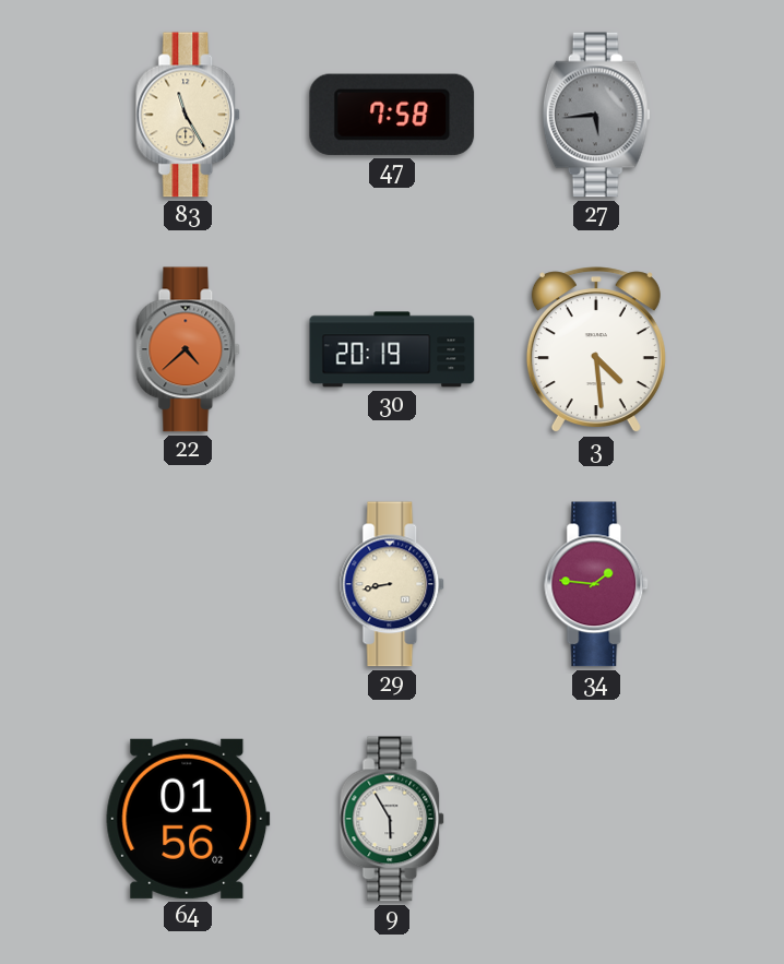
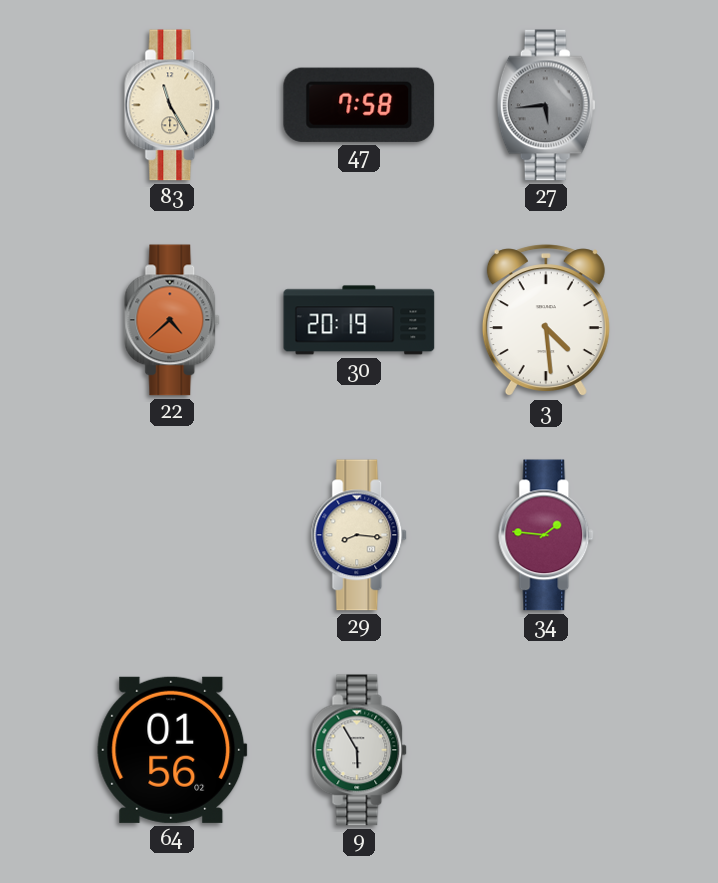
29: 8:43 -> 8:16
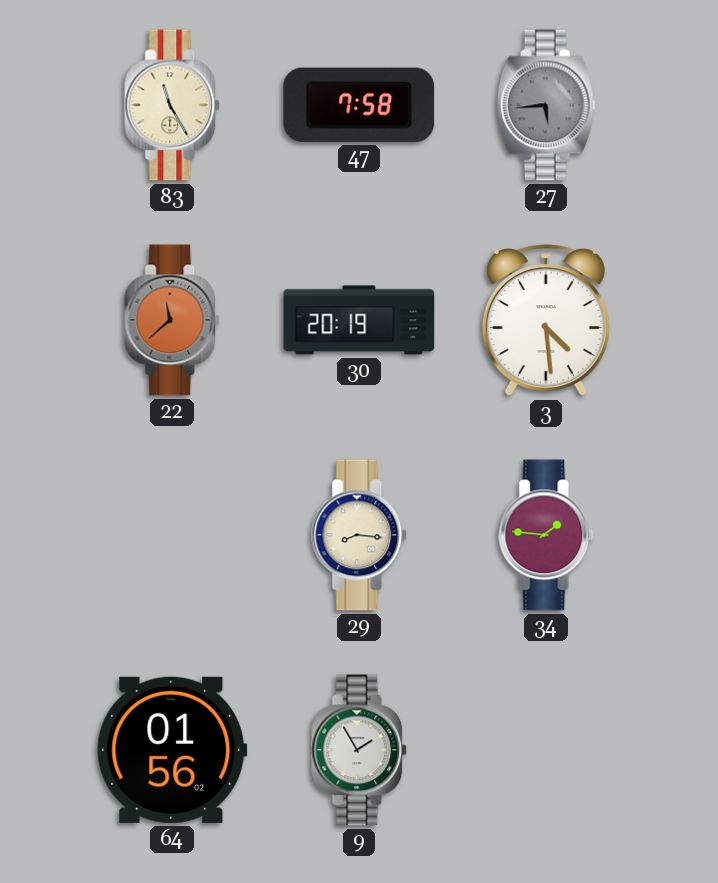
22: 4:38 -> 11:38
9: 5:55 -> 1:55
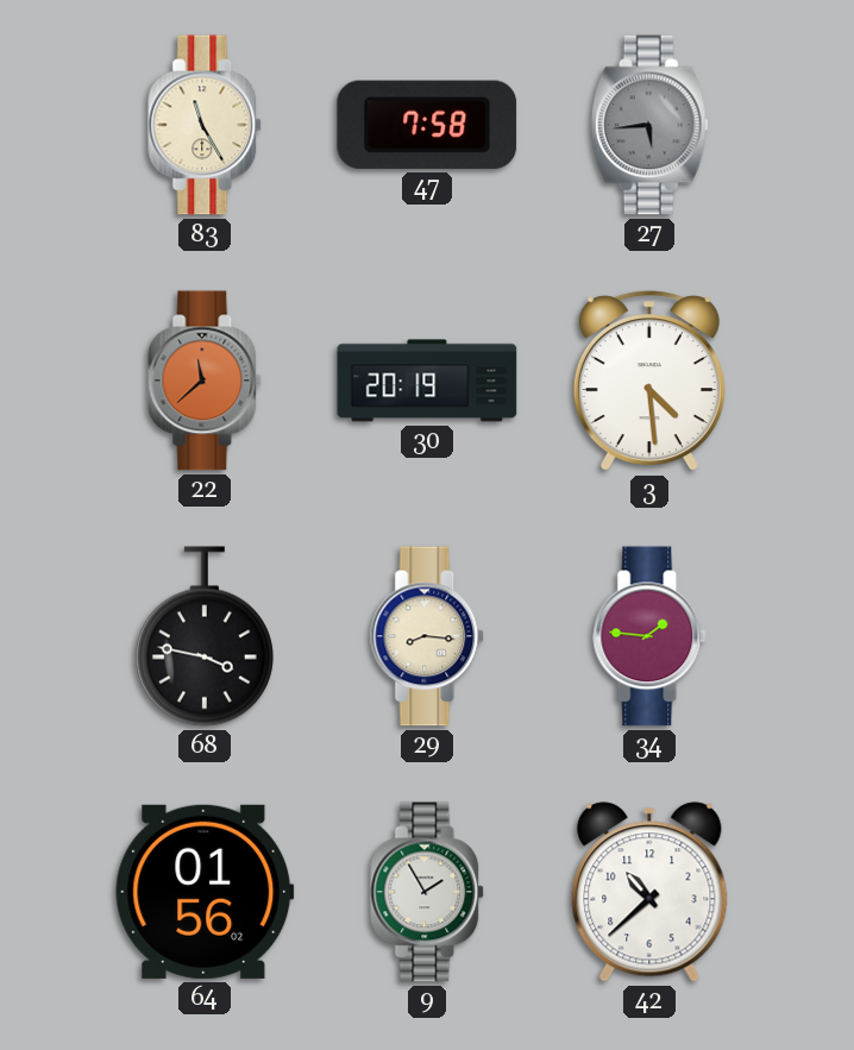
68: none -> 3:47
42: none -> 10:38
